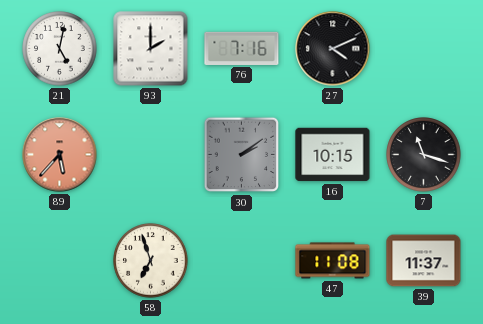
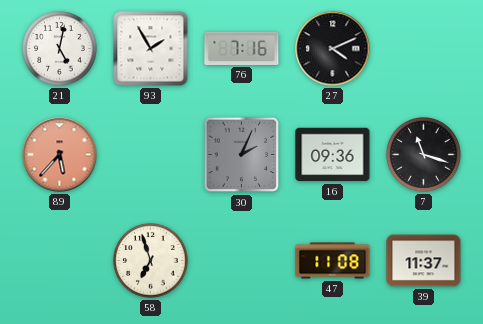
93: 2:00 -> 1:55
30: 2:09 -> 2:04
16: 10:15 -> 09:36
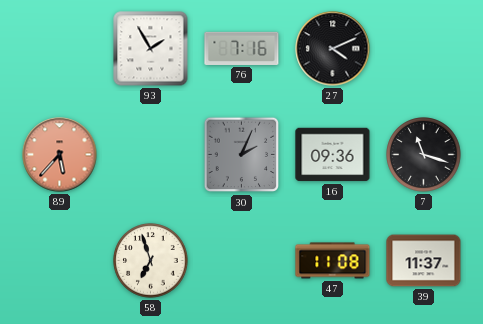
21: 5:02 -> none
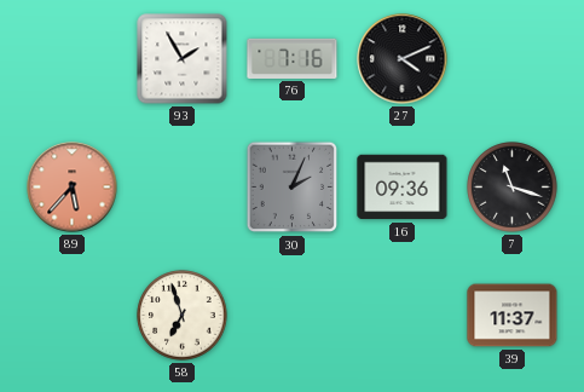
47: 11:08 -> none
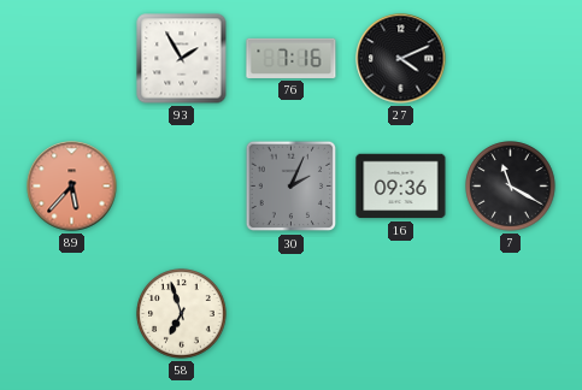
7: 11:18 -> 11:20
39: 11:37 -> none
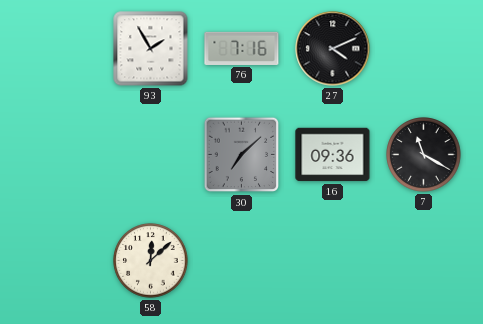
89: 5:37 -> none
30: 2:04 -> 7:08
58: 6:57 -> 12:08
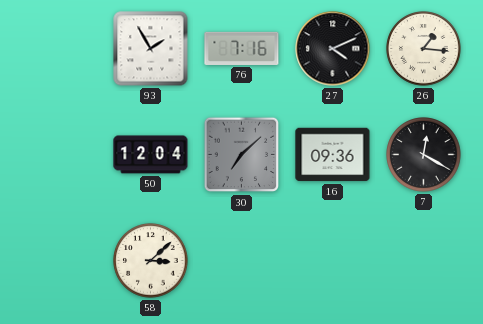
26: none -> 1:16
50: none -> 12:04
7: 11:20 -> 12:20
58: 12:08 -> 3:08
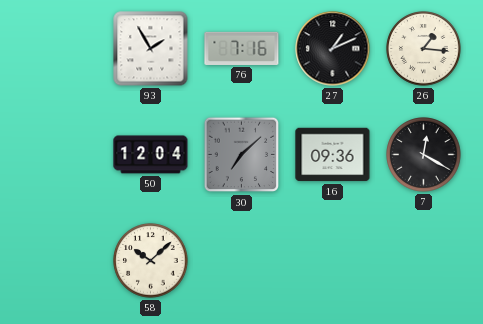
27: 4:11 -> 1:11
58: 3:08 -> 10:08
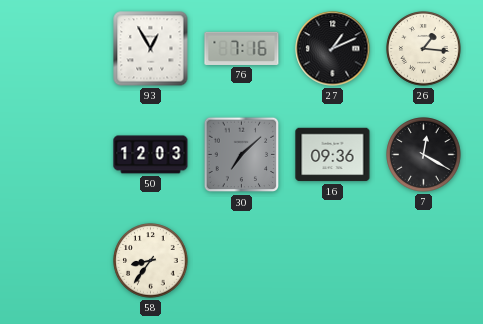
93: 1:55 -> 12:55
50: 12:04 -> 12:03
58: 10:08 -> 8:36
